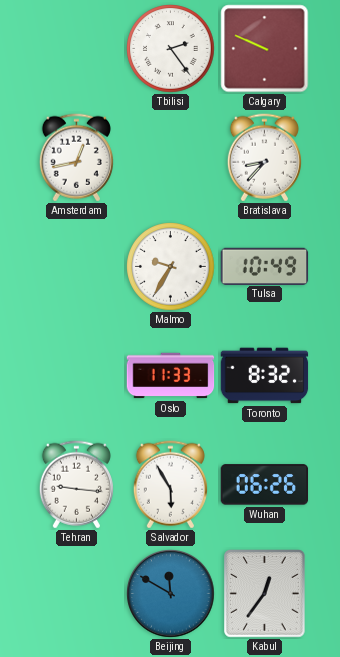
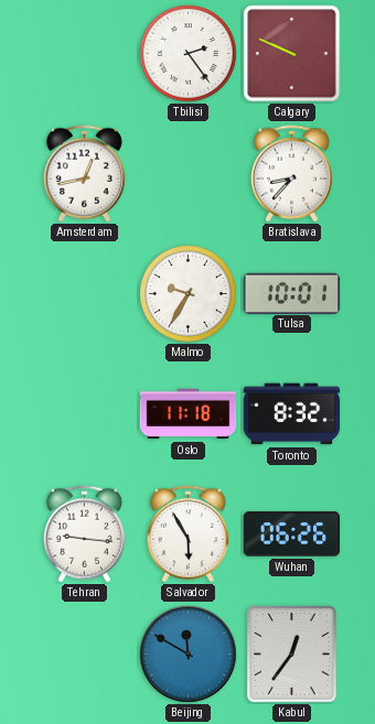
Tulsa: 10:49 -> 10:01
Oslo: 11:33 -> 11:18
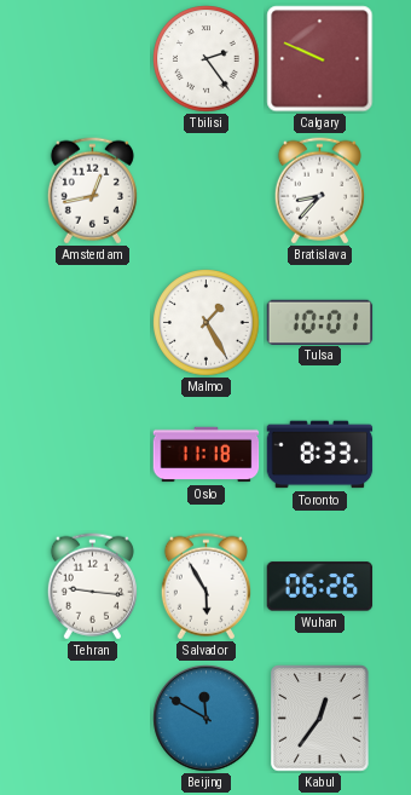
Malmo: 9:35 -> 1:25
Toronto: 8:32 -> 8:33
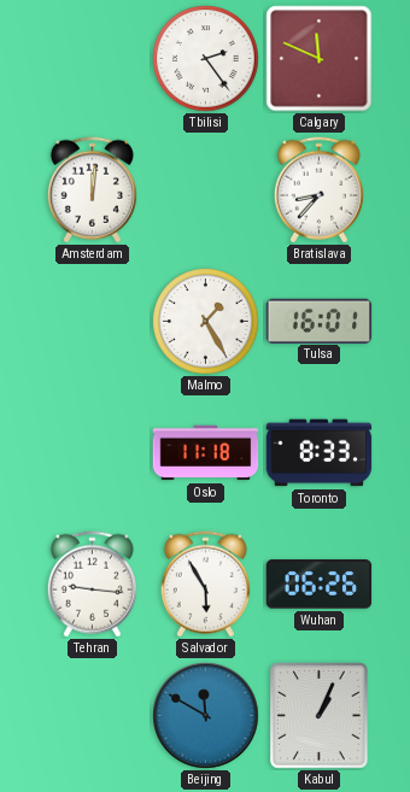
Calgary: 9:49 -> 11:49
Amsterdam: 12:43 -> 12:01
Tulsa: 10:01 -> 16:01
Kabul: 12:36 -> 1:04
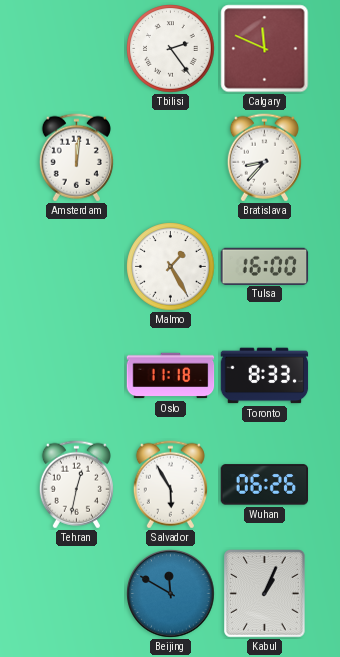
Tulsa: 16:01 -> 16:00
Tehran: 9:16 -> 12:32
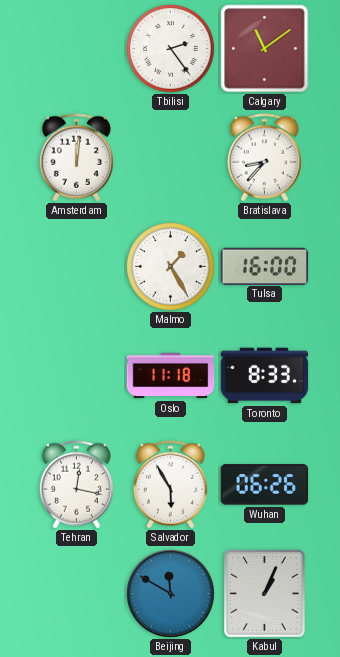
Calgary: 11:49 -> 11:09
Tehran: 12:32 -> 12:17
